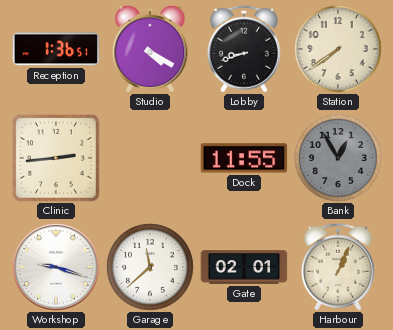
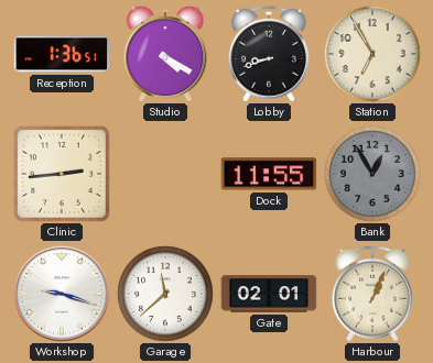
Station: 7:39 -> 6:55
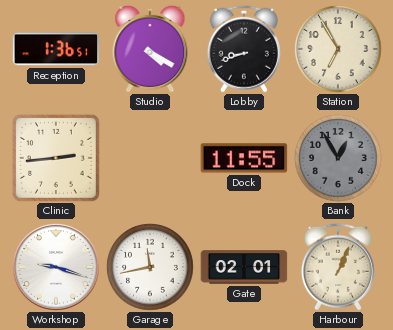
Garage: 11:38 -> 11:43
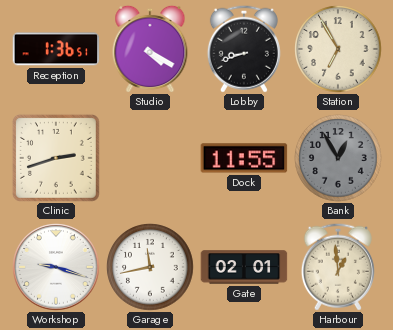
Clinic: 2:44 -> 2:42
Harbour: 1:04 -> 12:59
